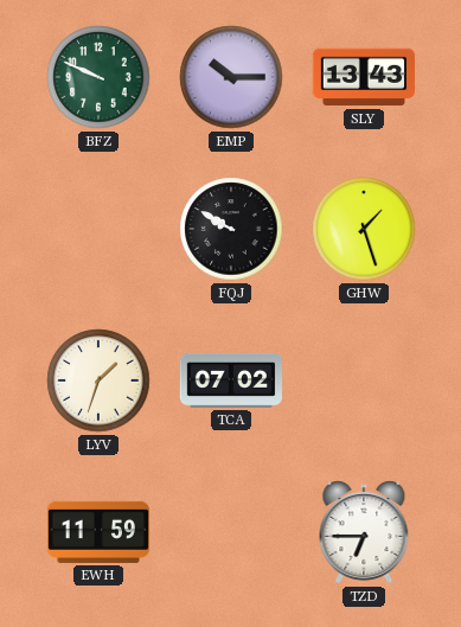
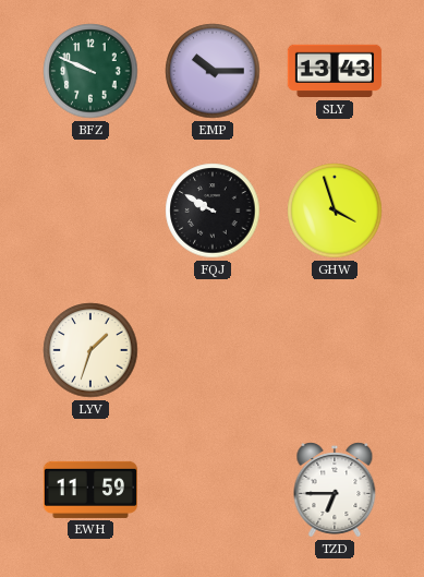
GHW: 1:27 -> 3:57
TCA: 07:02 -> none
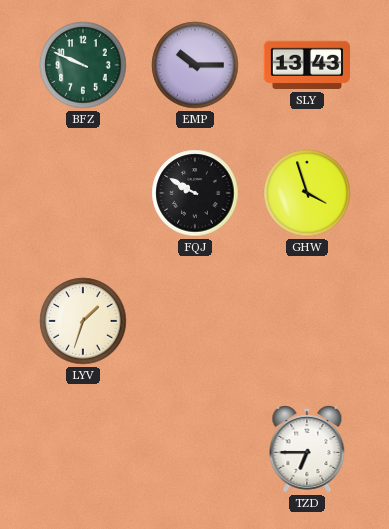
EWH: 11:59 -> none
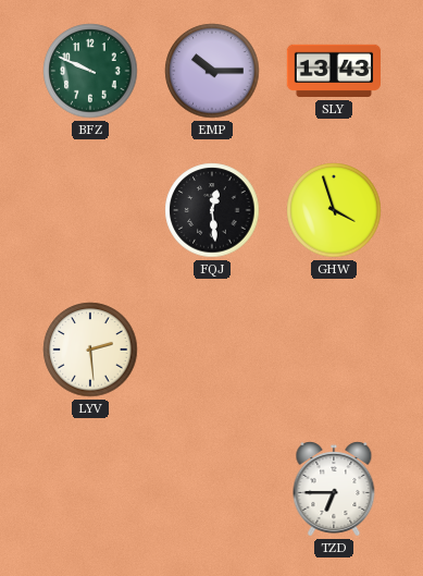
FQJ: 9:50 -> 12:29
LYV: 1:33 -> 2:29
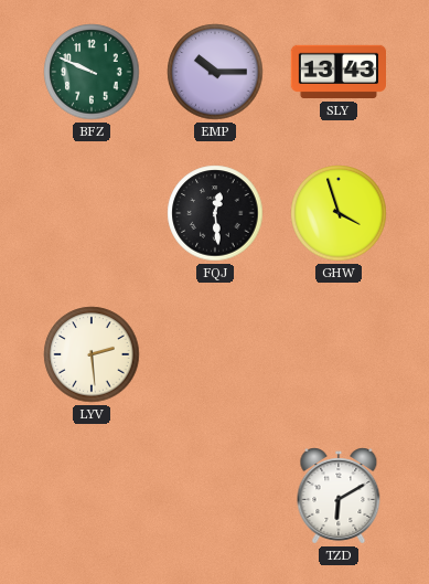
TZD: 6:45 -> 6:10
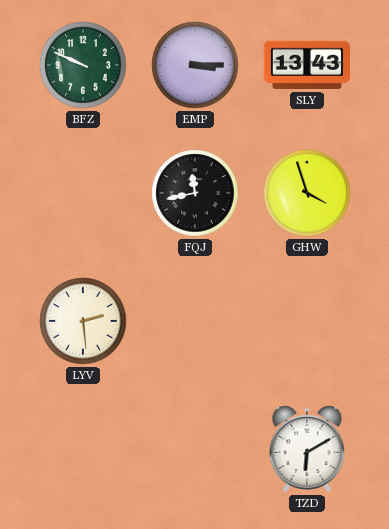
EMP: 10:15 -> 3:15
FQJ: 12:29 -> 11:43
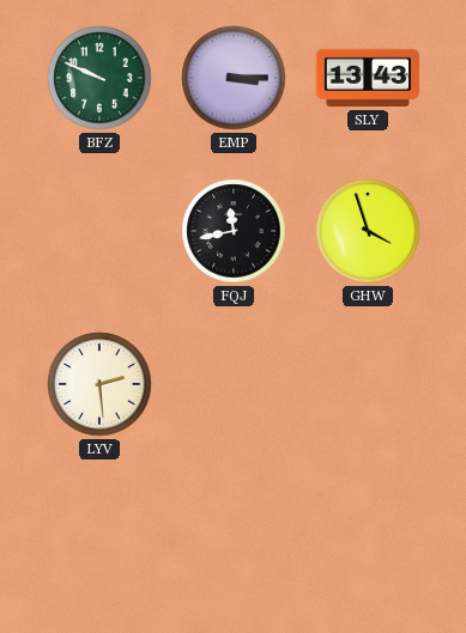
TZD: 6:10 -> none
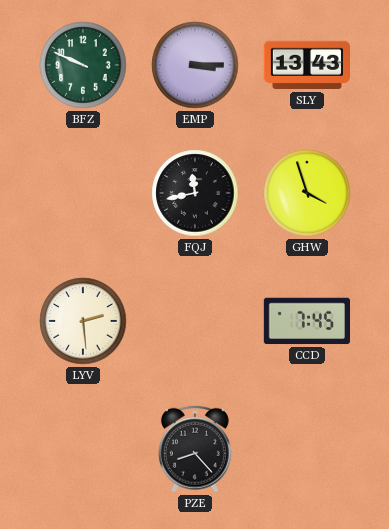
CCD: none -> 7:45
PZE: none -> 8:23
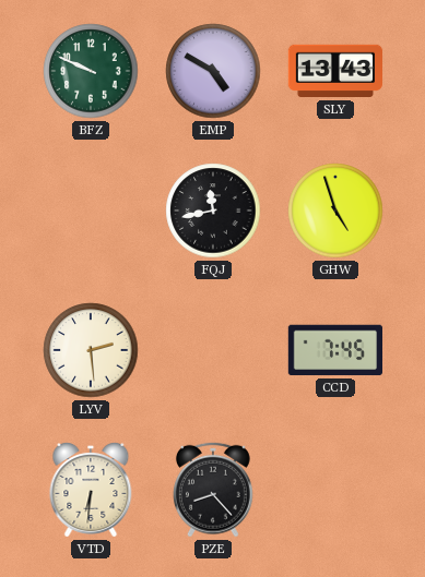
EMP: 3:15 -> 4:50
GHW: 3:57 -> 4:57
VTD: none -> 6:31
